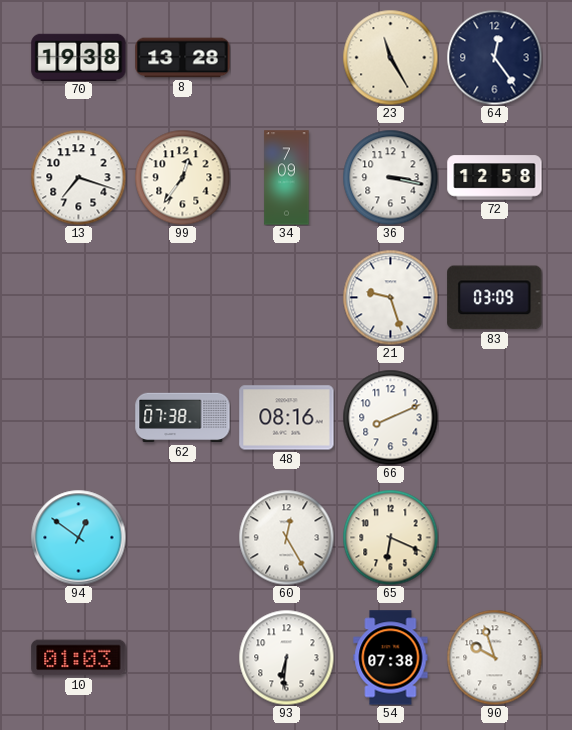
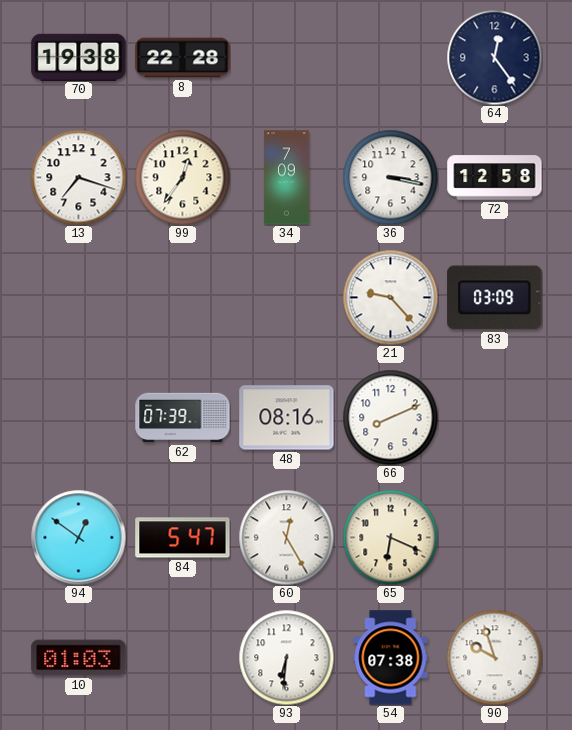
8: 13:28 -> 22:28
23: 11:25 -> none
21: 9:27 -> 9:23
62: 07:38 -> 07:39
84: none -> 5:47
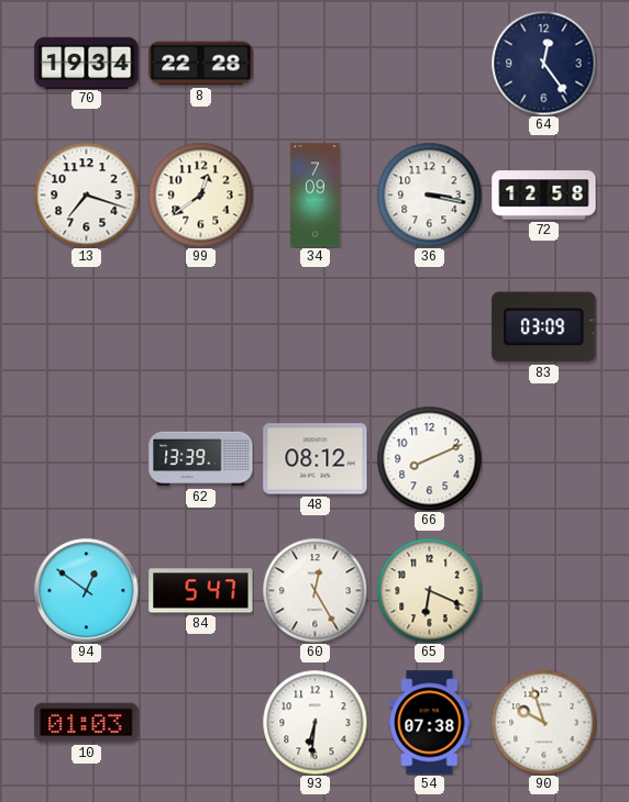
70: 19:38 -> 19:34
99: 12:36 -> 12:39
21: 9:23 -> none
62: 07:39 -> 13:39
48: 08:16 -> 08:12
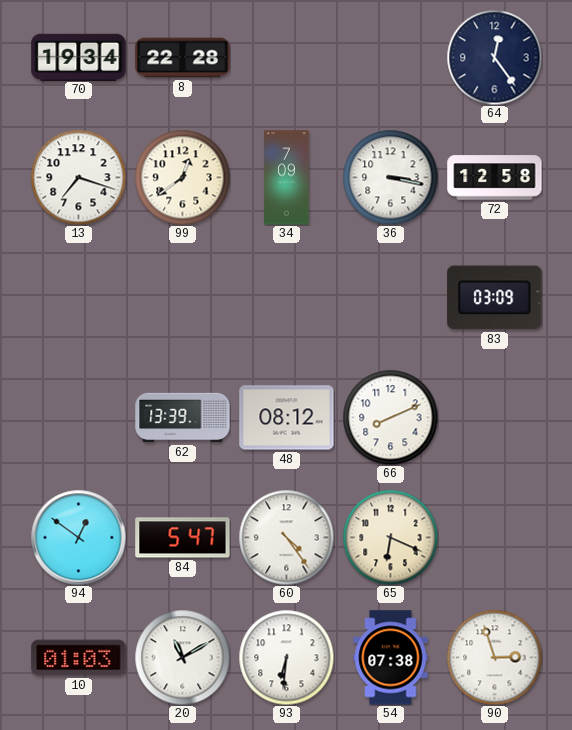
60: 12:25 -> 4:24
20: none -> 11:10
90: 9:57 -> 2:57
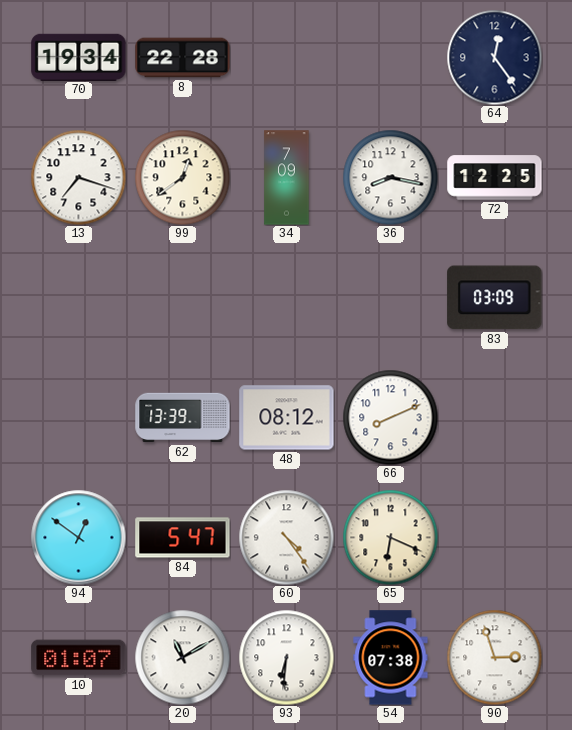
36: 3:17 -> 8:17
72: 12:58 -> 12:25
10: 01:03 -> 01:07
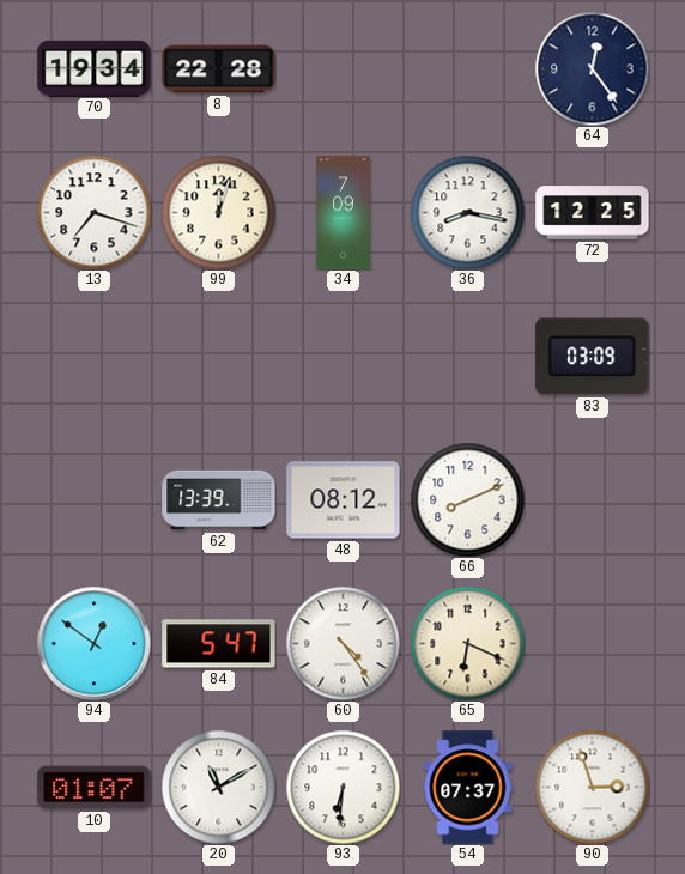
99: 12:39 -> 12:03
54: 07:38 -> 07:37
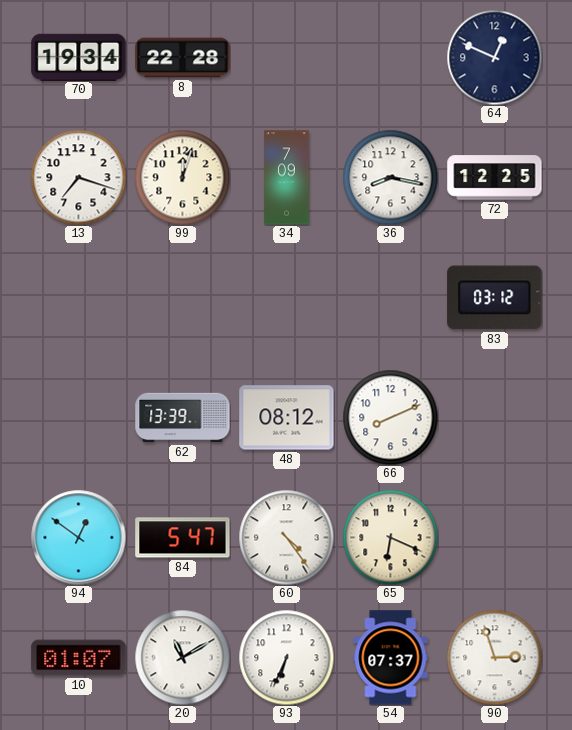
64: 12:24 -> 12:49
83: 03:09 -> 03:12
93: 6:31 -> 6:34
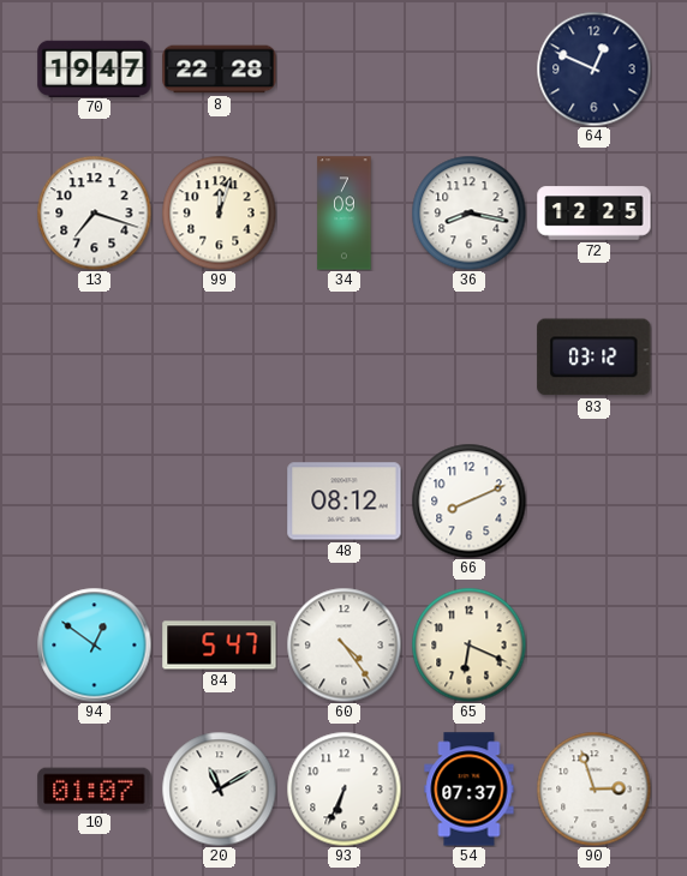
70: 19:34 -> 19:47
62: 13:39 -> none
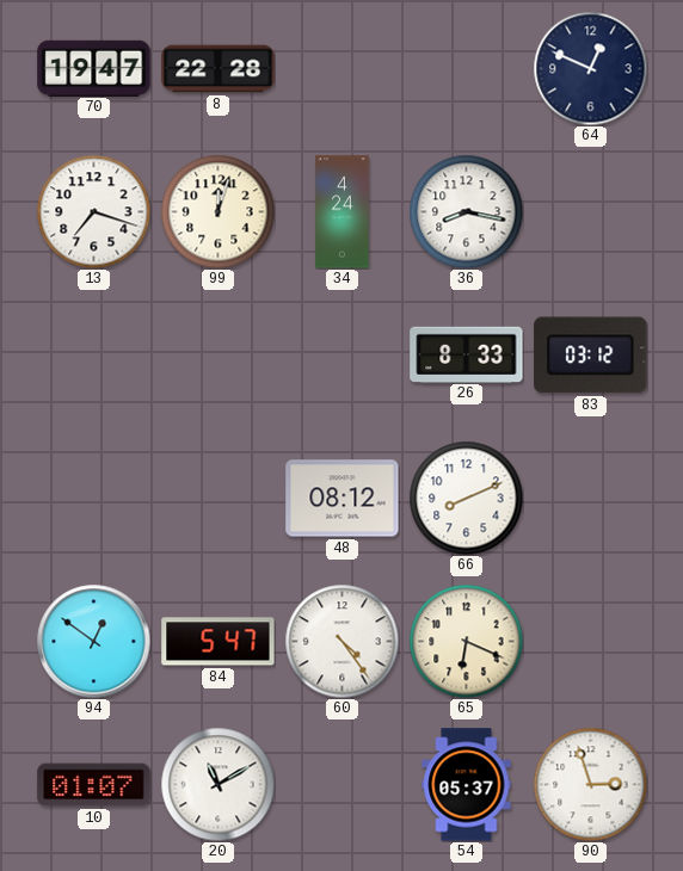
34: 7:09 -> 4:24
72: 12:25 -> none
26: none -> 8:33
93: 6:34 -> none
54: 07:37 -> 05:37
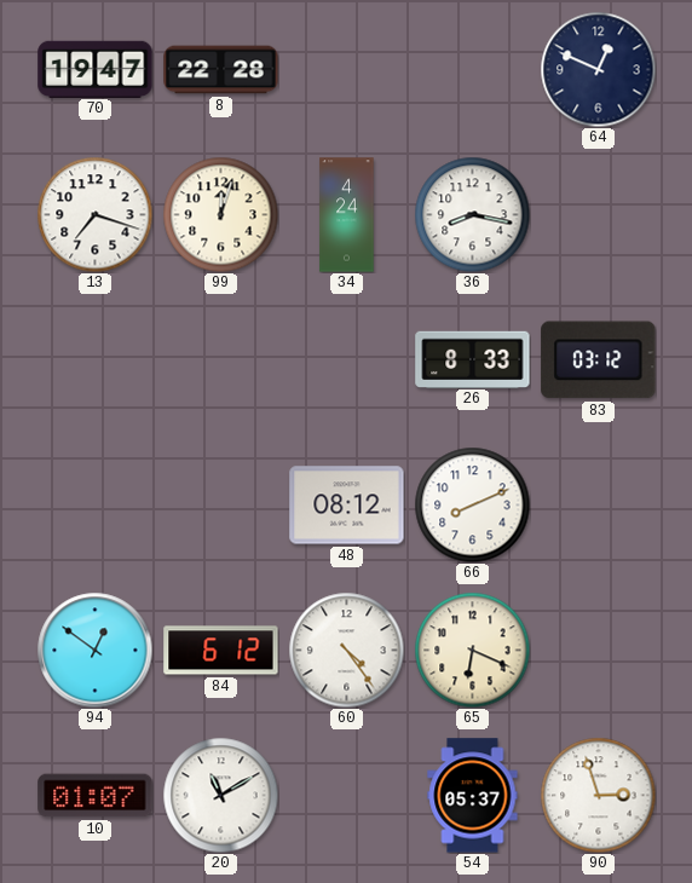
84: 5:47 -> 6:12
